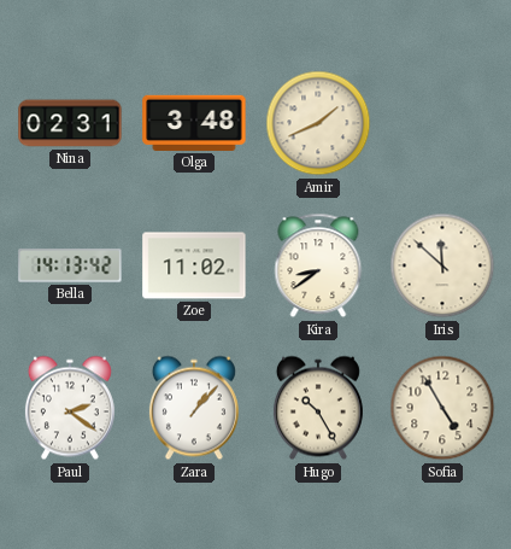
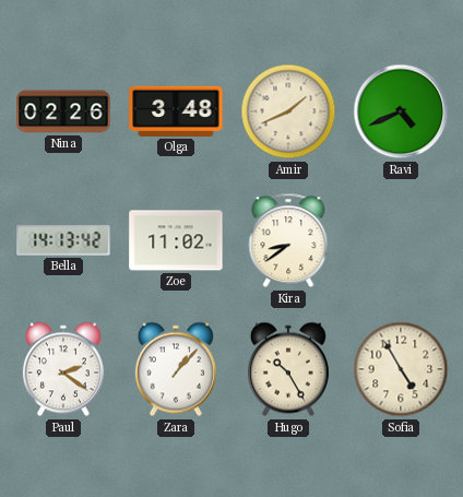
Nina: 02:31 -> 02:26
Ravi: none -> 4:41
Iris: 11:52 -> none
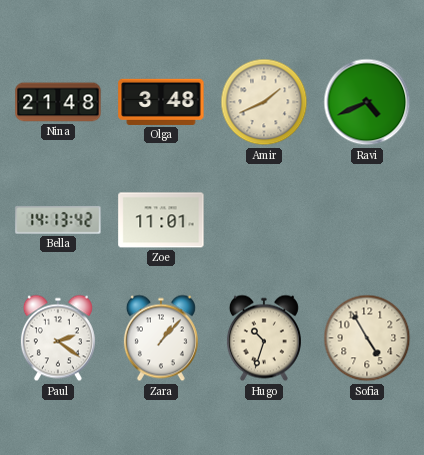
Nina: 02:26 -> 21:48
Zoe: 11:02 -> 11:01
Kira: 8:39 -> none
Hugo: 10:25 -> 10:33
